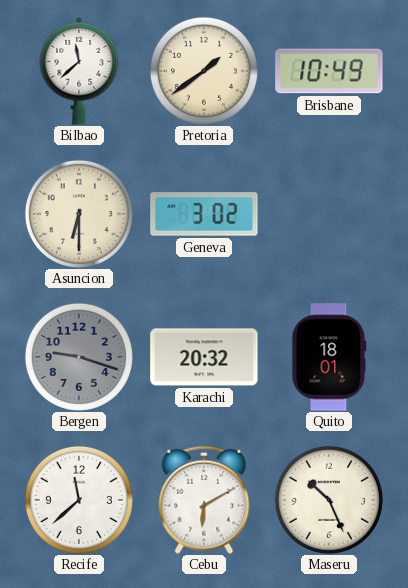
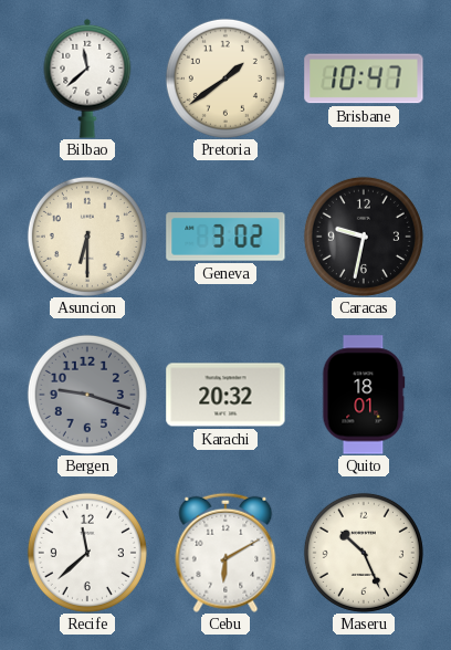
Brisbane: 10:49 -> 10:47
Caracas: none -> 9:32
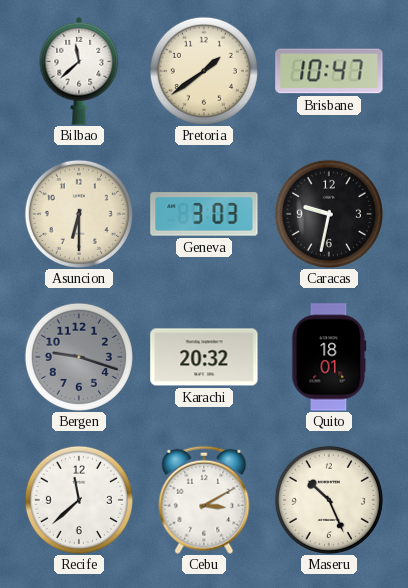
Geneva: 3:02 -> 3:03
Cebu: 6:10 -> 3:10
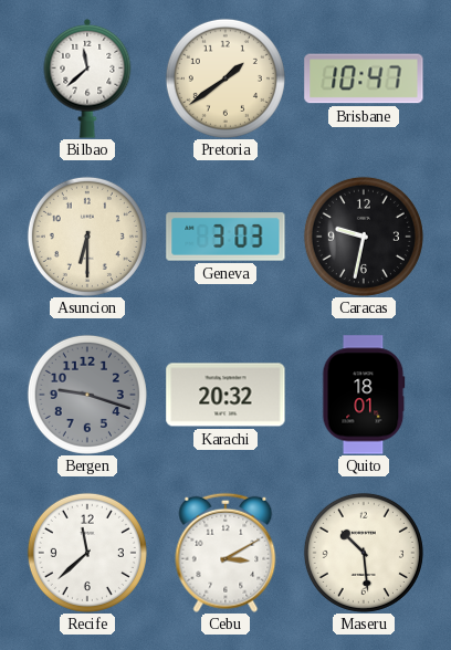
Maseru: 10:26 -> 10:29
